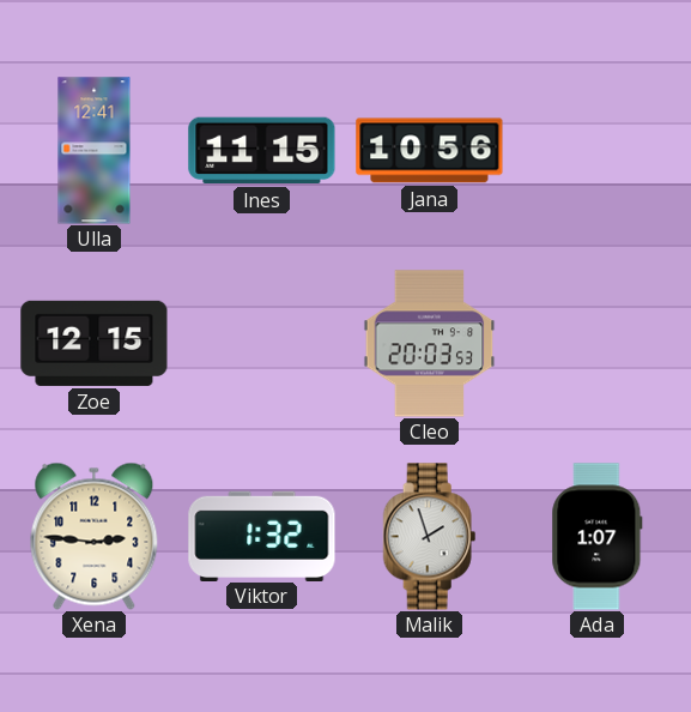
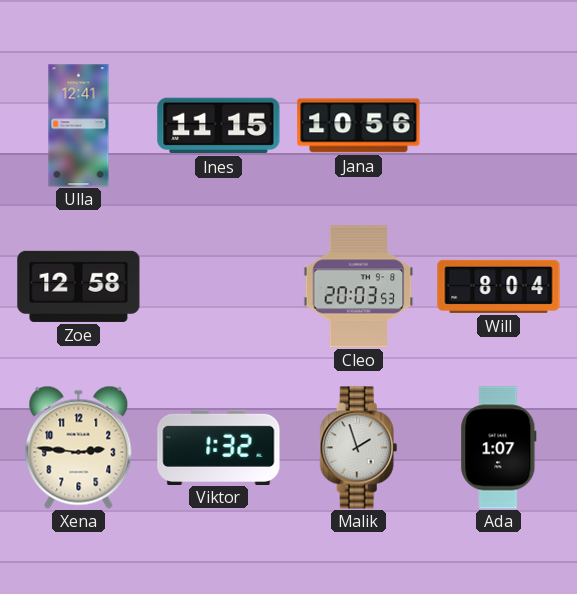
Zoe: 12:15 -> 12:58
Will: none -> 8:04
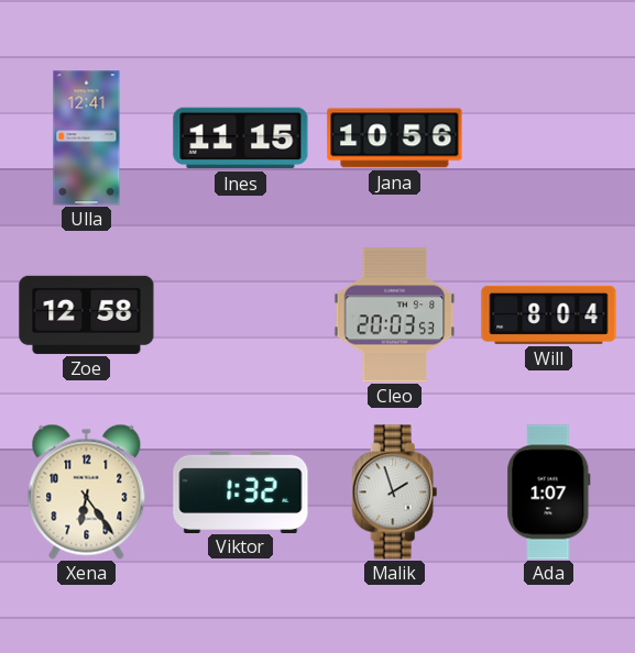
Xena: 2:46 -> 6:24
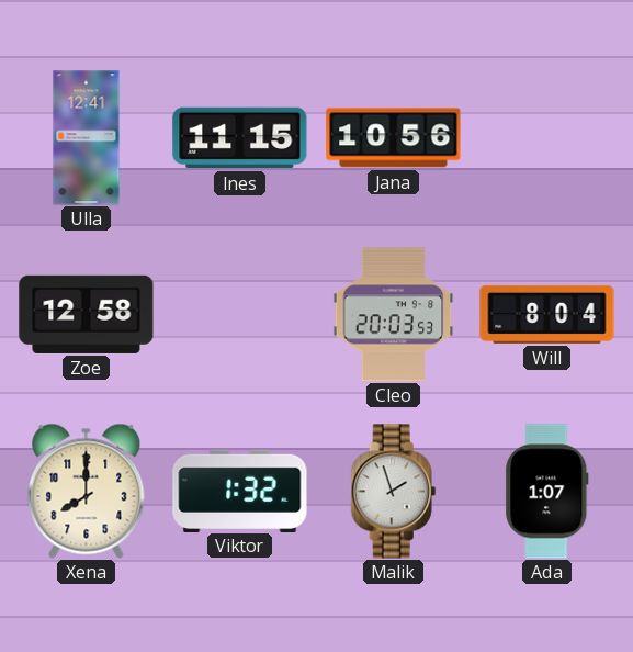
Xena: 6:24 -> 8:00
